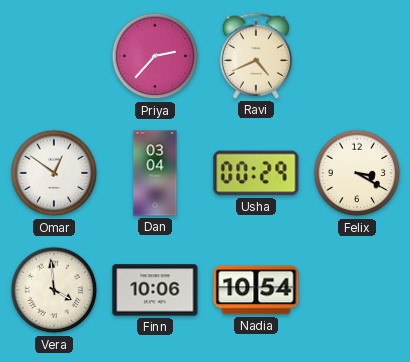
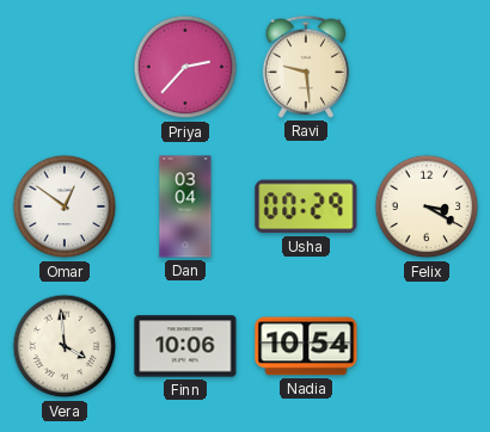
Ravi: 4:41 -> 9:29
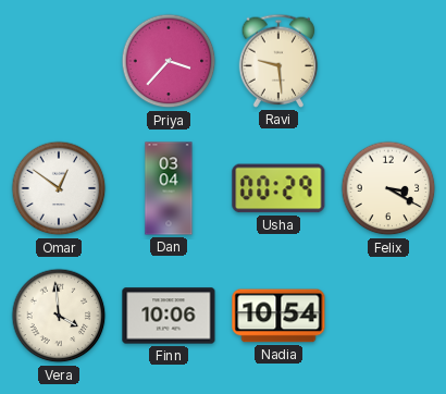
Priya: 2:37 -> 3:37
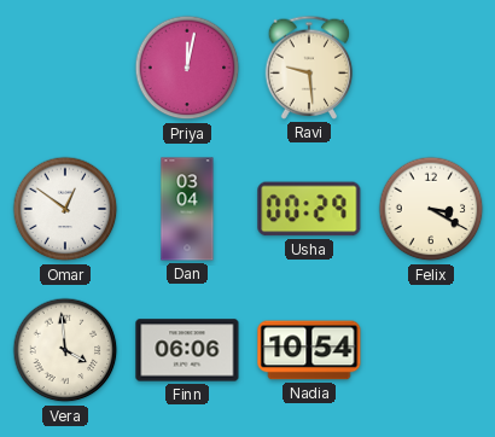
Priya: 3:37 -> 12:02
Finn: 10:06 -> 06:06
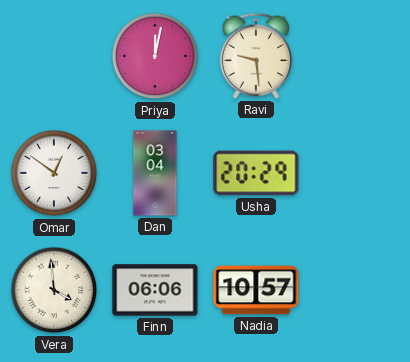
Usha: 00:29 -> 20:29
Felix: 3:20 -> none
Nadia: 10:54 -> 10:57
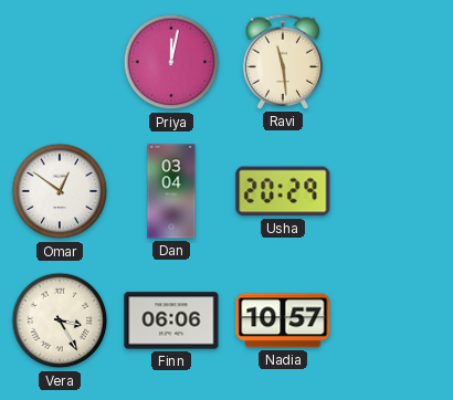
Ravi: 9:29 -> 11:29
Vera: 3:59 -> 3:25
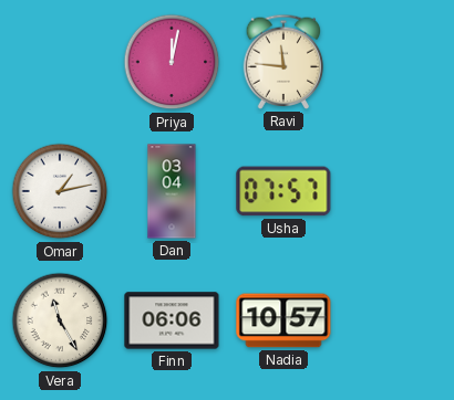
Ravi: 11:29 -> 11:46
Omar: 12:51 -> 1:13
Usha: 20:29 -> 07:57
Vera: 3:25 -> 11:25
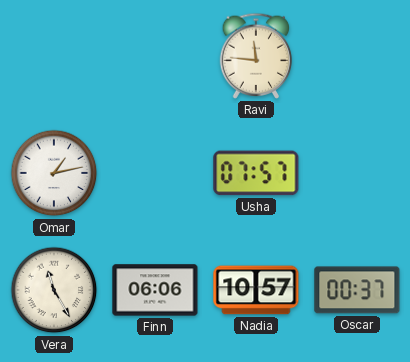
Priya: 12:02 -> none
Dan: 03:04 -> none
Oscar: none -> 00:37
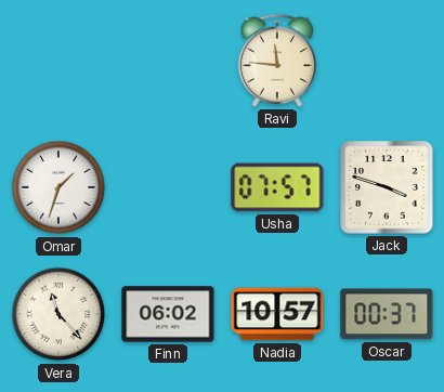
Omar: 1:13 -> 1:33
Jack: none -> 3:48
Vera: 11:25 -> 11:23
Finn: 06:06 -> 06:02
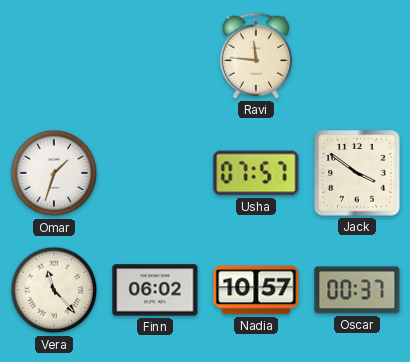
Jack: 3:48 -> 3:51
